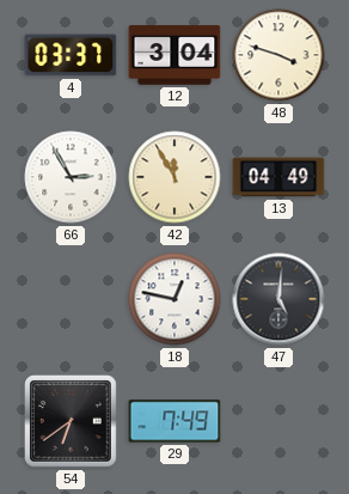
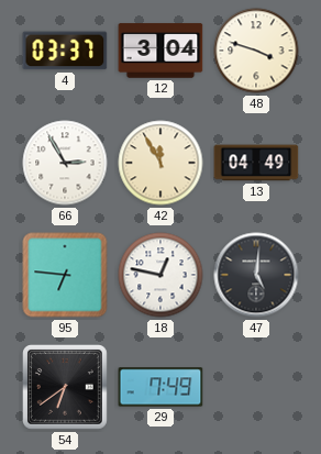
95: none -> 6:46
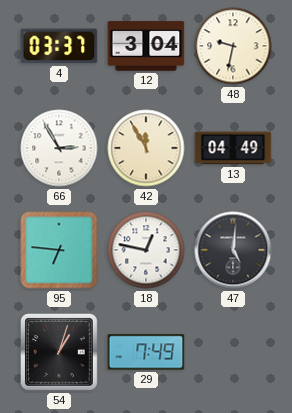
48: 3:48 -> 9:32
54: 6:39 -> 1:03
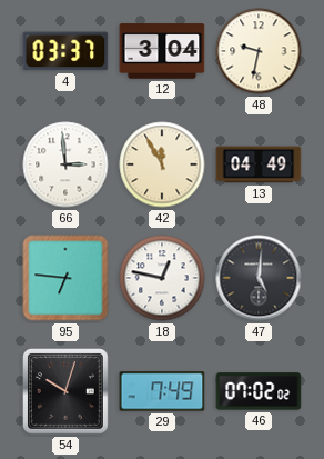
66: 2:55 -> 2:59
54: 1:03 -> 10:03
46: none -> 07:02
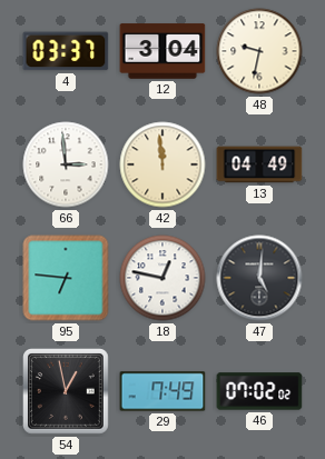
42: 11:55 -> 11:59
54: 10:03 -> 12:58
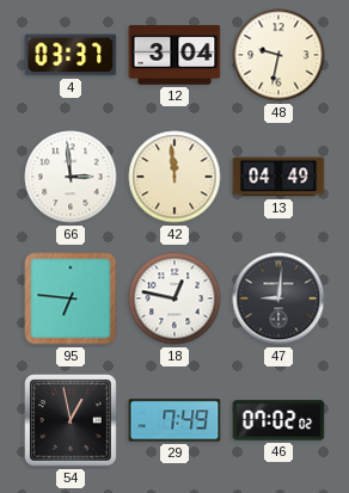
47: 5:01 -> 9:01
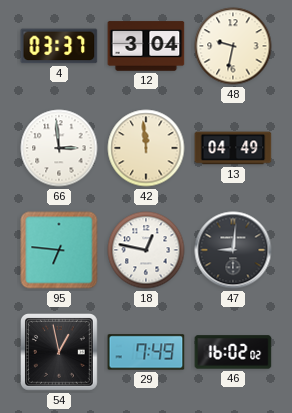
46: 07:02 -> 16:02
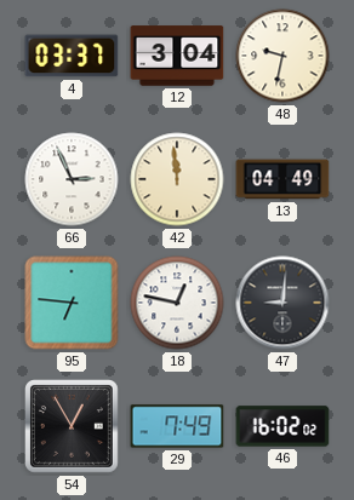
66: 2:59 -> 2:56
54: 12:58 -> 12:55
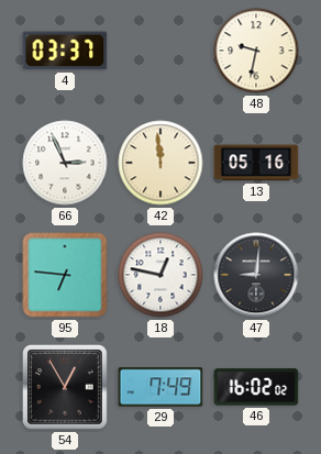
12: 3:04 -> none
13: 04:49 -> 05:16
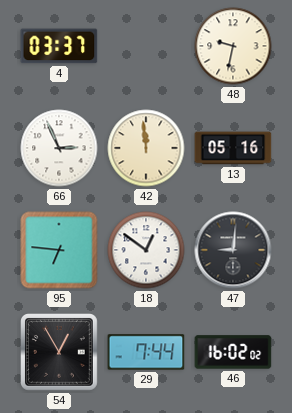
18: 12:47 -> 12:51
29: 7:49 -> 7:44
